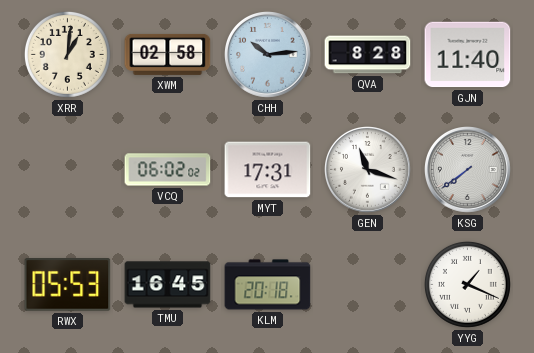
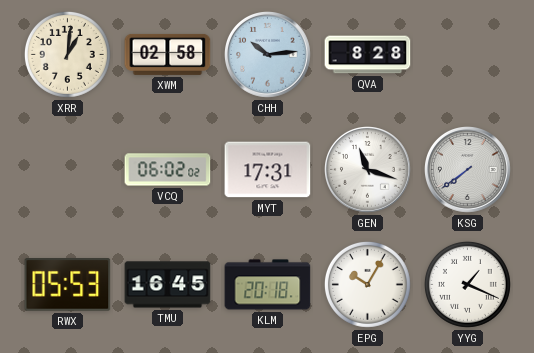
GJN: 11:40 -> none
EPG: none -> 10:05
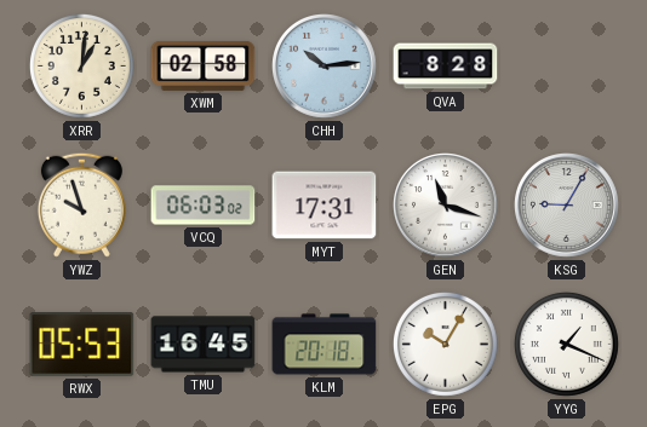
YWZ: none -> 9:57
VCQ: 06:02 -> 06:03
KSG: 7:39 -> 9:05
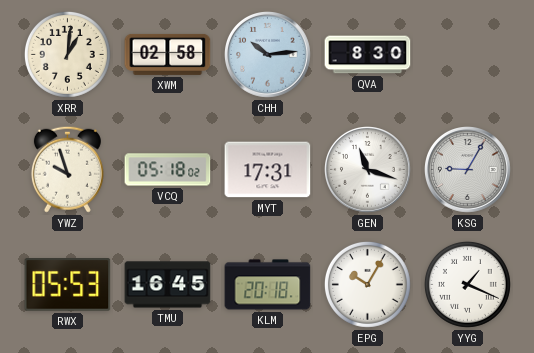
QVA: 8:28 -> 8:30
VCQ: 06:03 -> 05:18
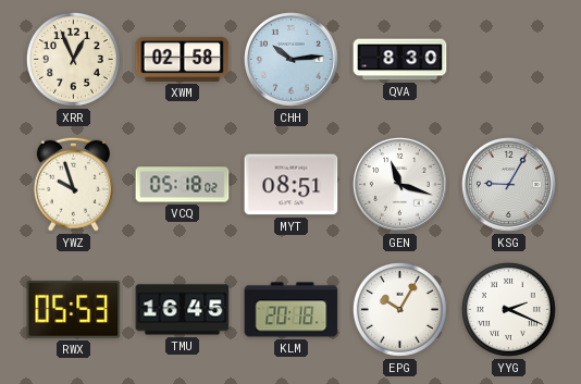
XRR: 1:01 -> 12:56
MYT: 17:31 -> 08:51
YYG: 1:19 -> 2:19
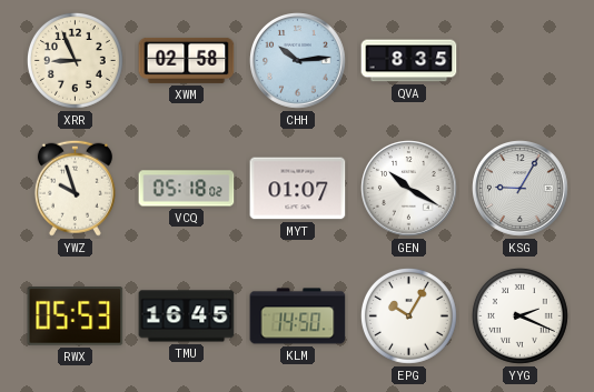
XRR: 12:56 -> 8:56
QVA: 8:30 -> 8:35
MYT: 08:51 -> 01:07
GEN: 11:18 -> 10:20
KLM: 20:18 -> 14:50
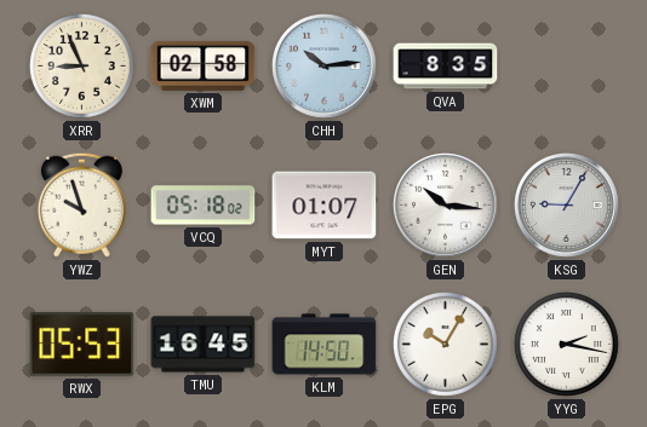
GEN: 10:20 -> 10:16
YYG: 2:19 -> 2:17
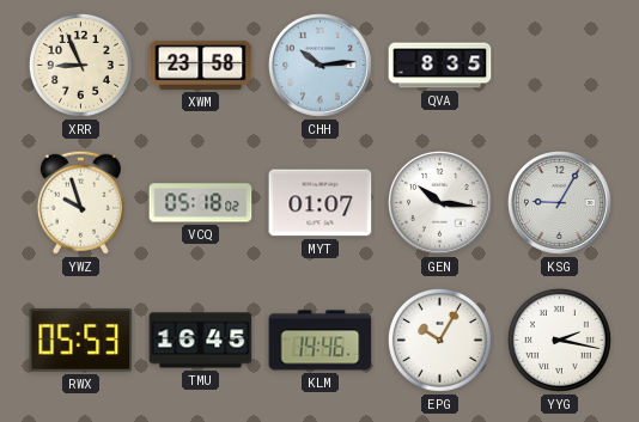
XWM: 02:58 -> 23:58
KLM: 14:50 -> 14:46
